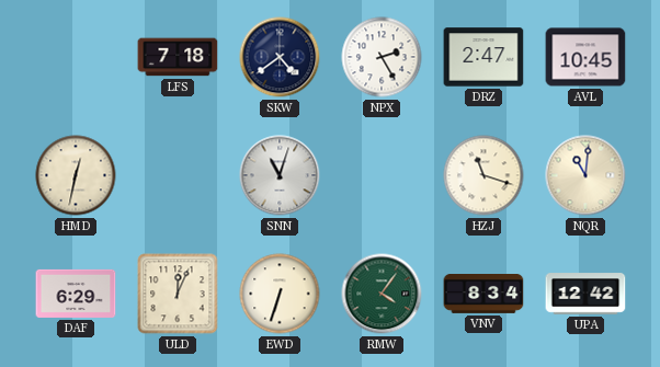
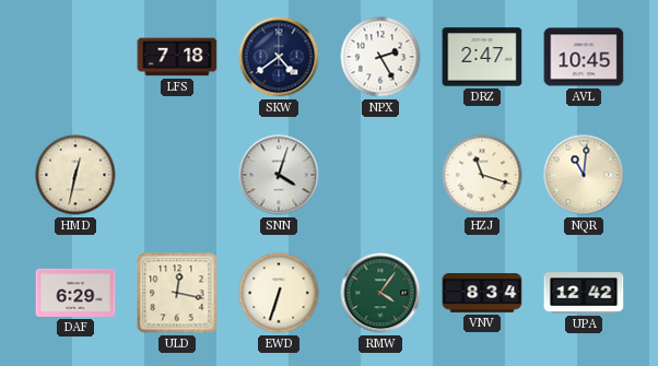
SNN: 11:03 -> 4:03
ULD: 12:04 -> 12:17
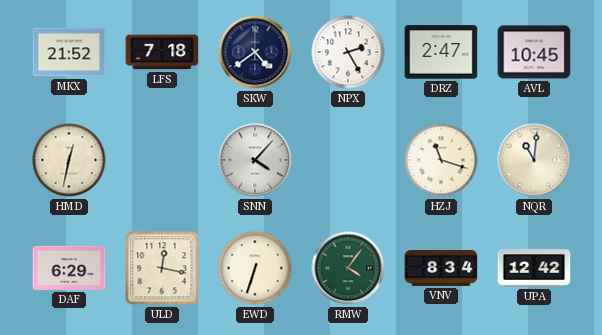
MKX: none -> 21:52
SNN: 4:03 -> 4:07
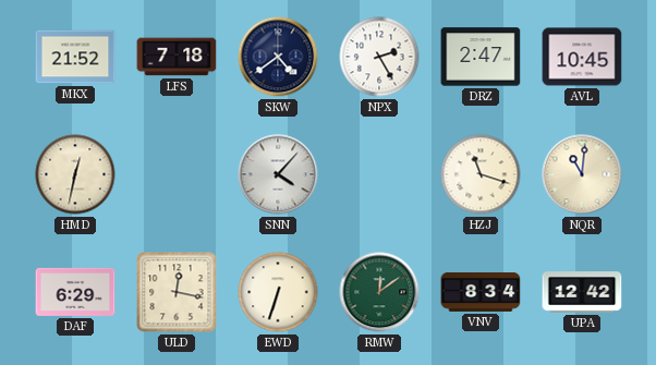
RMW: 4:06 -> 12:09
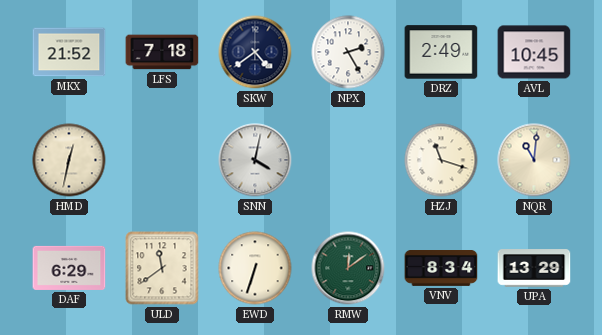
DRZ: 2:47 -> 2:49
SNN: 4:07 -> 4:02
ULD: 12:17 -> 11:39
UPA: 12:42 -> 13:29
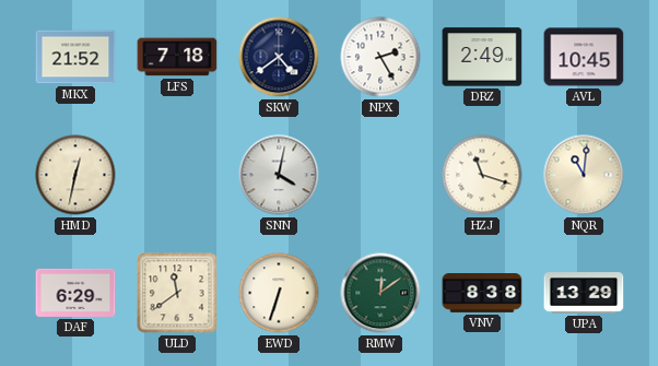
VNV: 8:34 -> 8:38
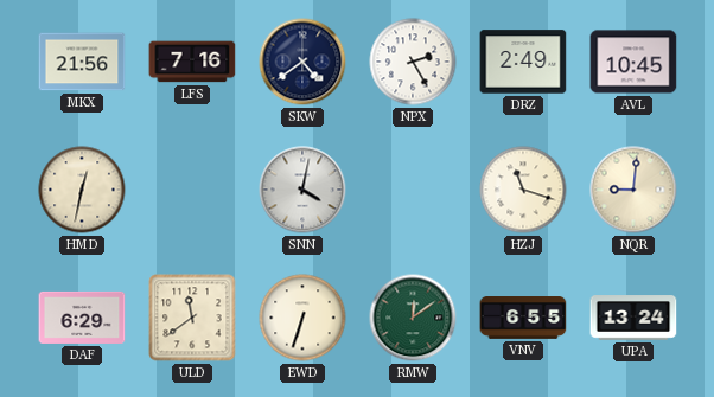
MKX: 21:52 -> 21:56
LFS: 7:18 -> 7:16
NQR: 11:01 -> 9:01
VNV: 8:38 -> 6:55
UPA: 13:29 -> 13:24
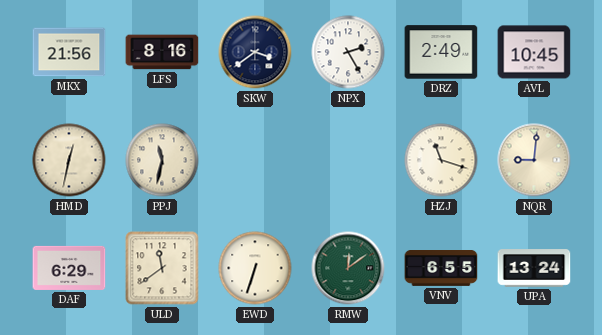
LFS: 7:16 -> 8:16
SKW: 4:39 -> 3:39
PPJ: none -> 11:32
SNN: 4:02 -> none
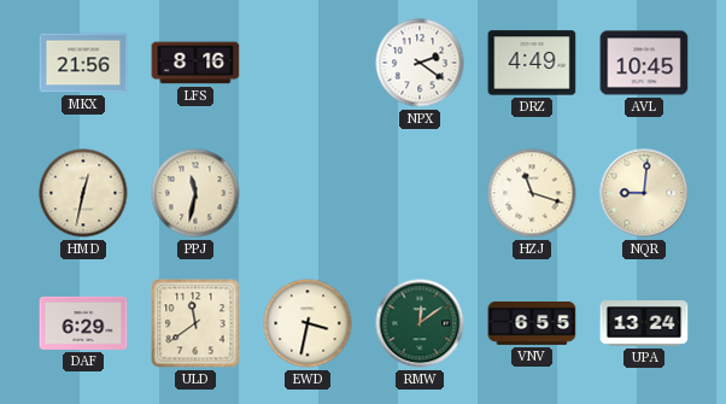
SKW: 3:39 -> none
NPX: 2:25 -> 2:21
DRZ: 2:49 -> 4:49
EWD: 6:33 -> 3:32
